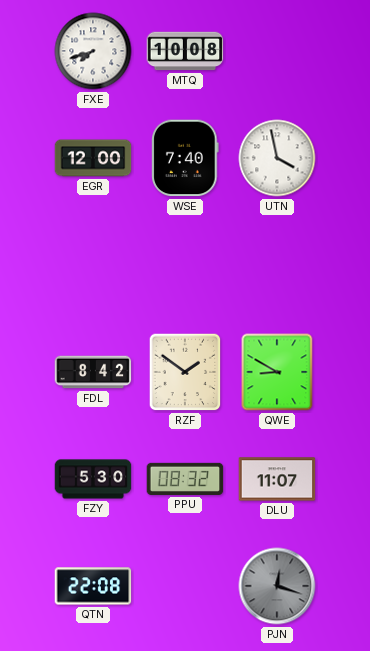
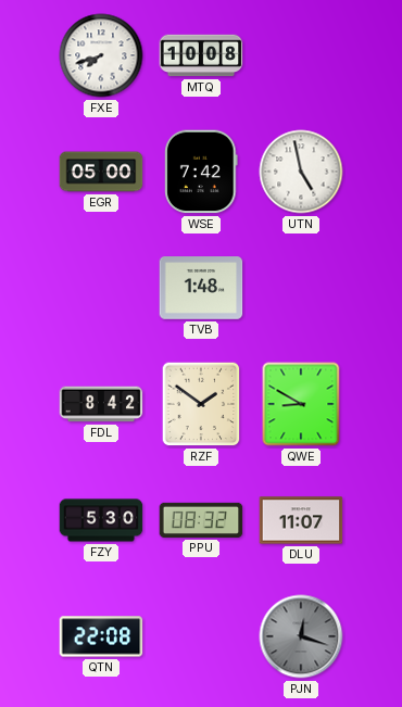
EGR: 12:00 -> 05:00
WSE: 7:40 -> 7:42
UTN: 3:58 -> 4:58
TVB: none -> 1:48
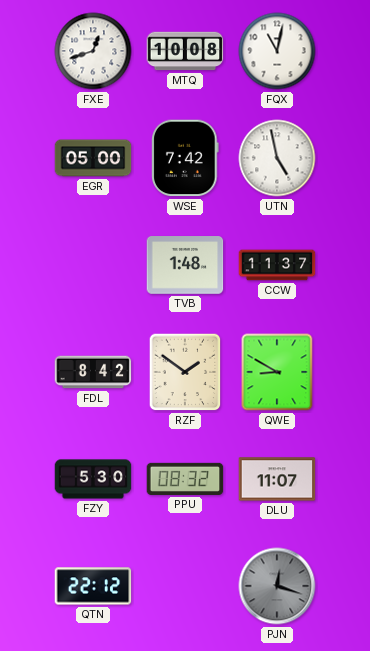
FXE: 7:42 -> 12:42
FQX: none -> 11:02
CCW: none -> 11:37
QTN: 22:08 -> 22:12
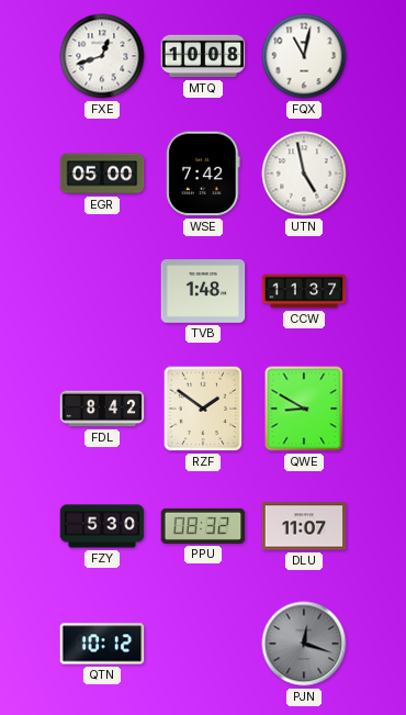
QTN: 22:12 -> 10:12
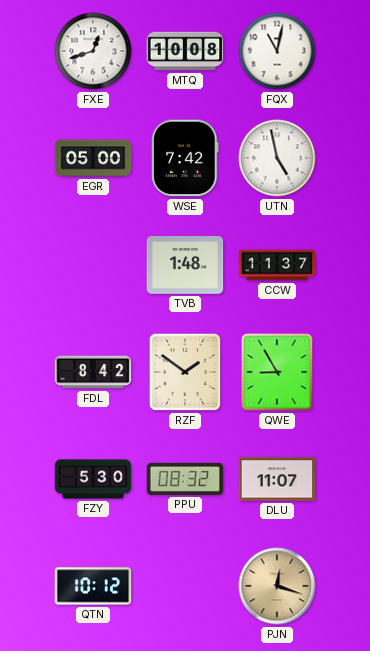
QWE: 8:50 -> 8:55
PJN dial: grey -> champagne
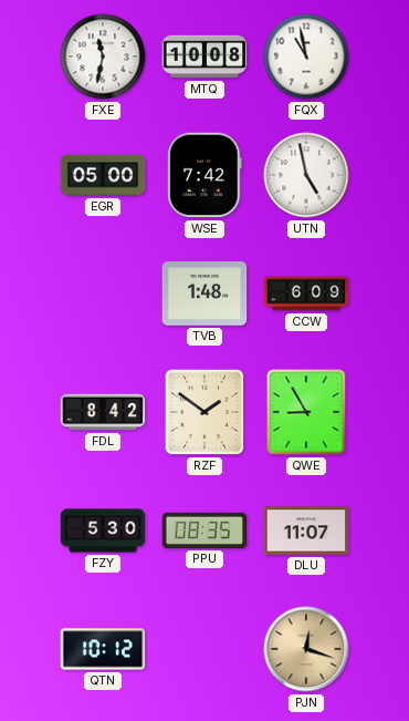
FXE: 12:42 -> 11:32
FQX: 11:02 -> 10:58
CCW: 11:37 -> 6:09
PPU: 08:32 -> 08:35
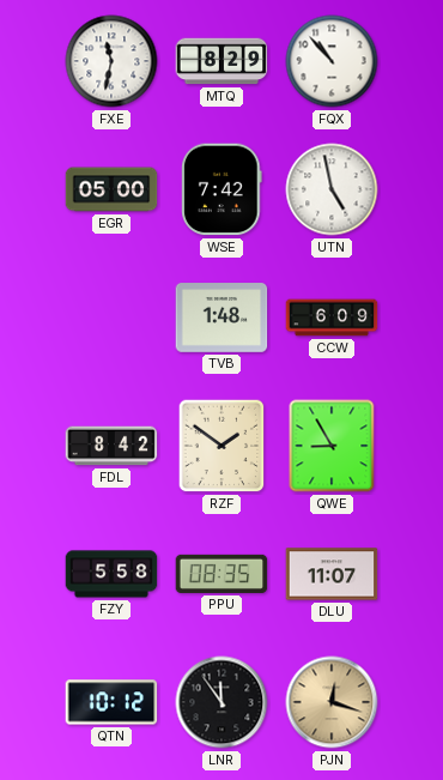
MTQ: 10:08 -> 8:29
FQX: 10:58 -> 10:53
FZY: 5:30 -> 5:58
LNR: none -> 11:54
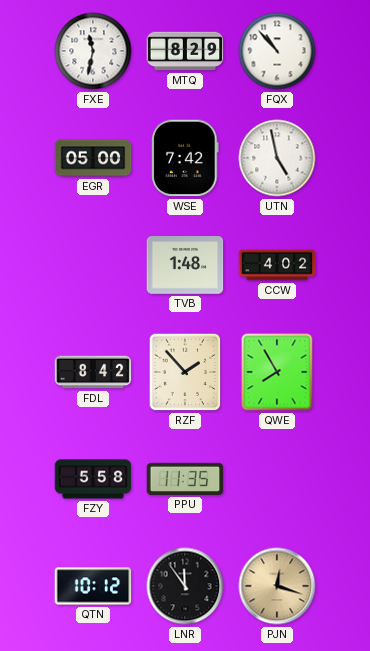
CCW: 6:09 -> 4:02
RZF: 1:51 -> 1:53
QWE: 8:55 -> 7:55
PPU: 08:35 -> 11:35
DLU: 11:07 -> none
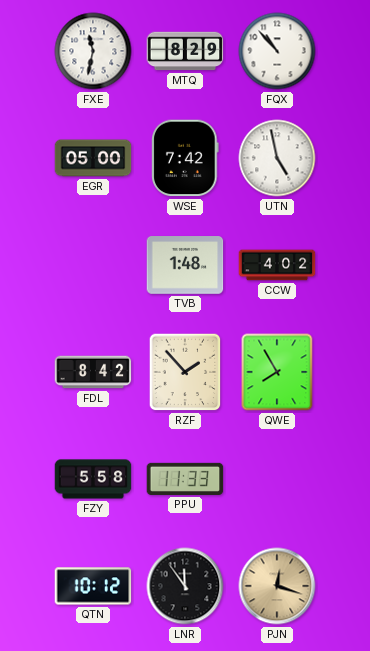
PPU: 11:35 -> 11:33
